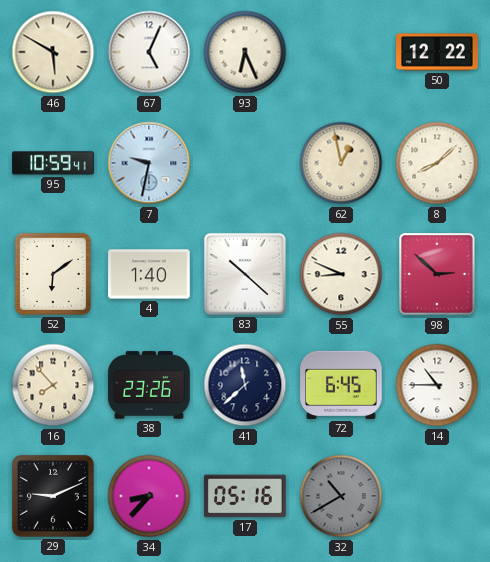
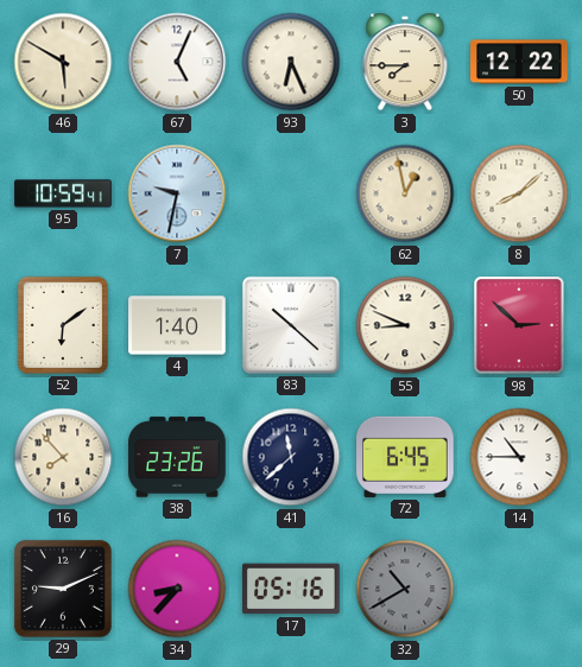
3: none -> 7:45
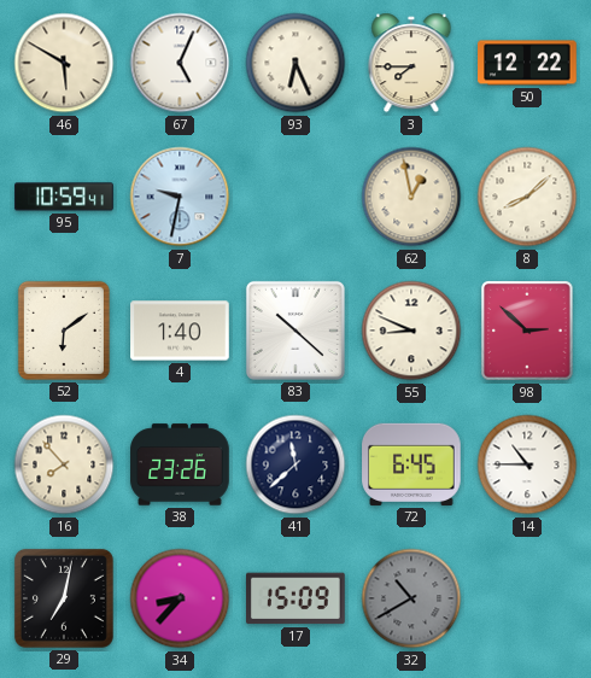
29: 9:11 -> 7:02
17: 05:16 -> 15:09
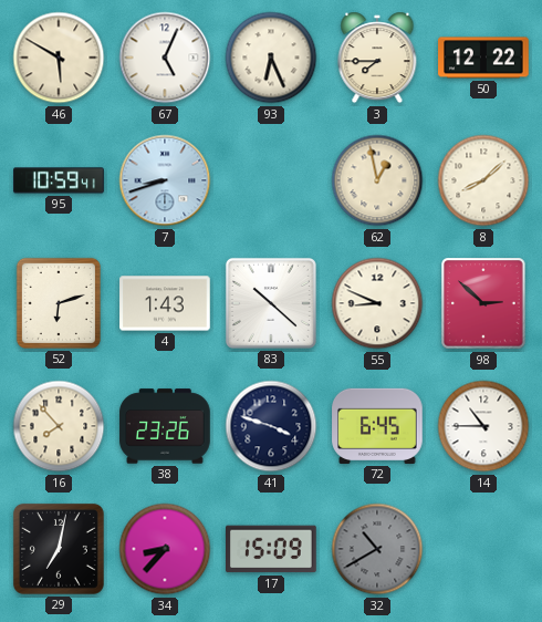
7: 9:32 -> 8:42
52: 6:09 -> 6:12
4: 1:40 -> 1:43
41: 11:38 -> 3:48
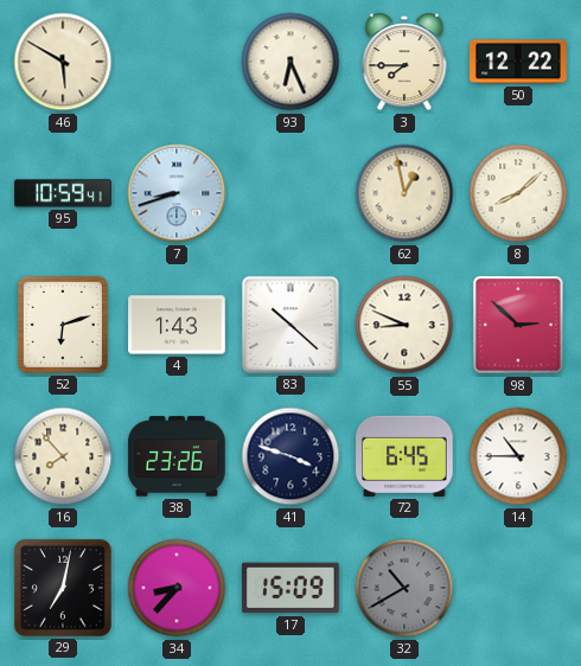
67: 5:04 -> none
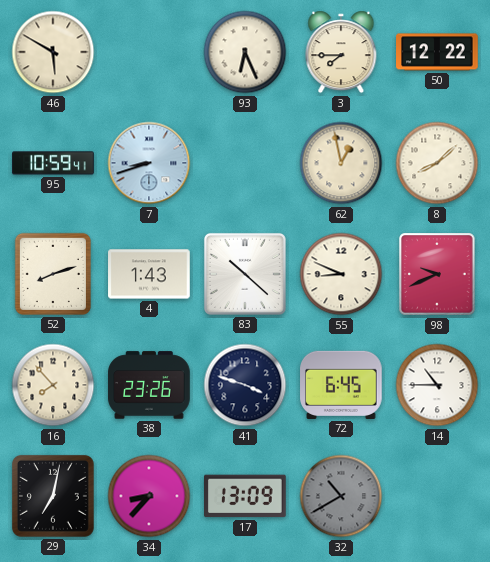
52: 6:12 -> 8:12
98: 2:52 -> 9:41
17: 15:09 -> 13:09
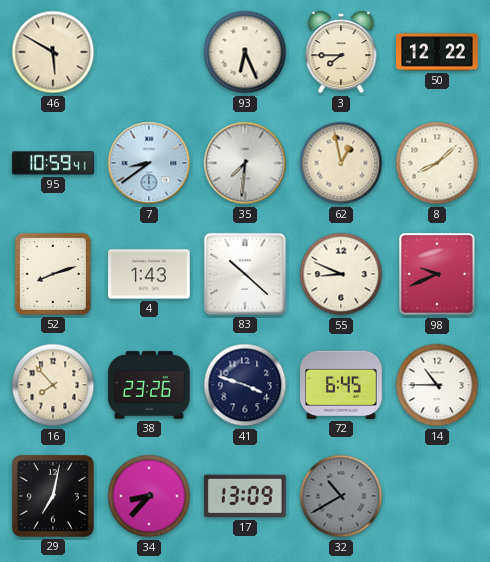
7: 8:42 -> 8:39
35: none -> 7:31
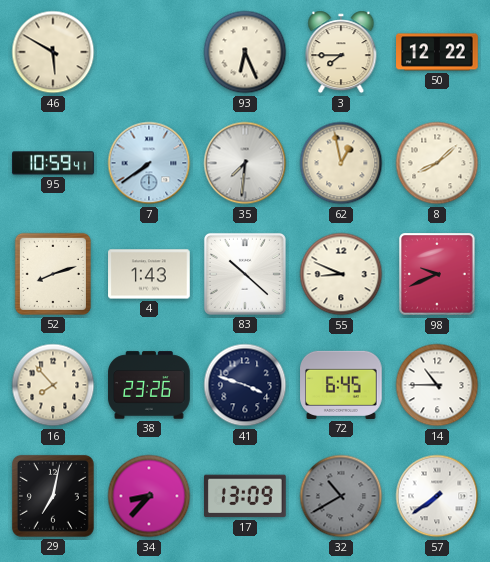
7: 8:39 -> 7:39
57: none -> 7:39
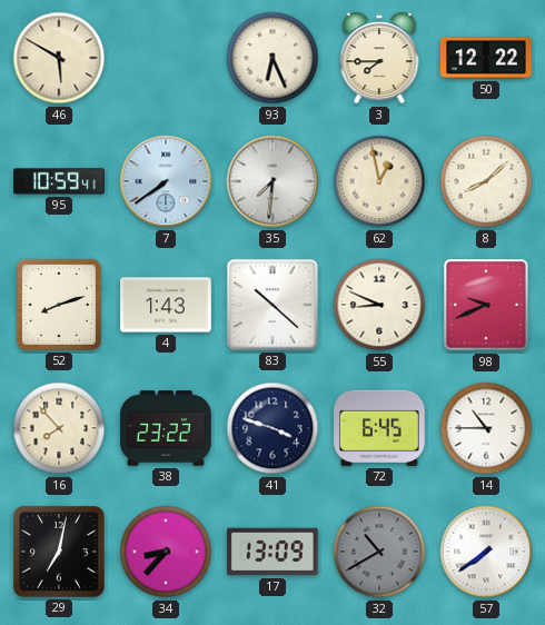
38: 23:26 -> 23:22
